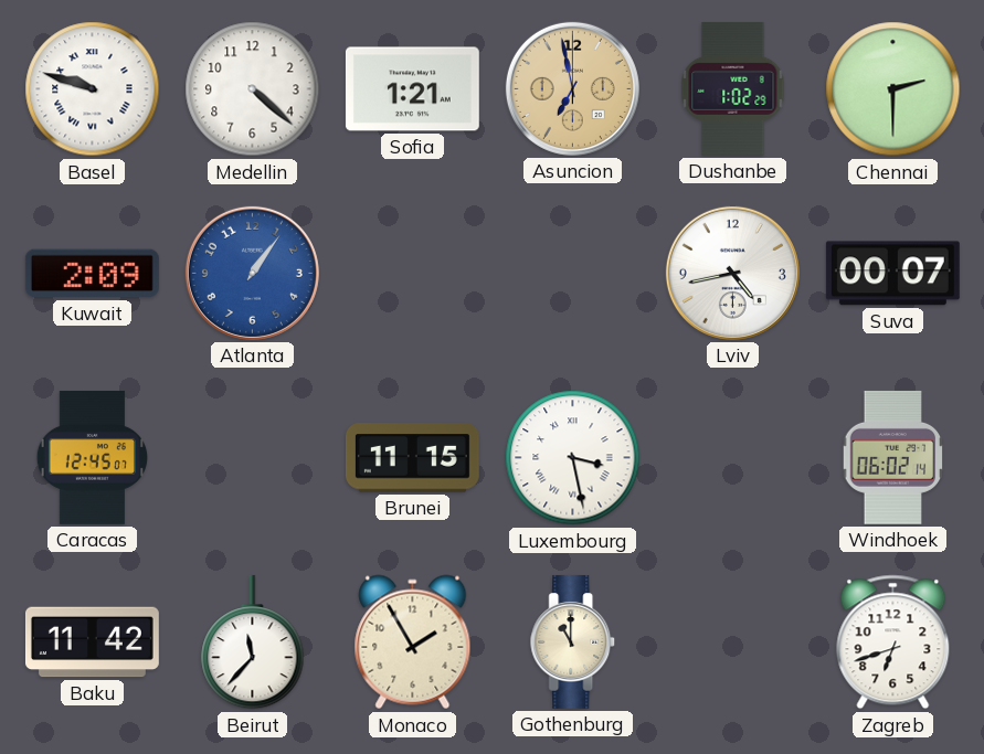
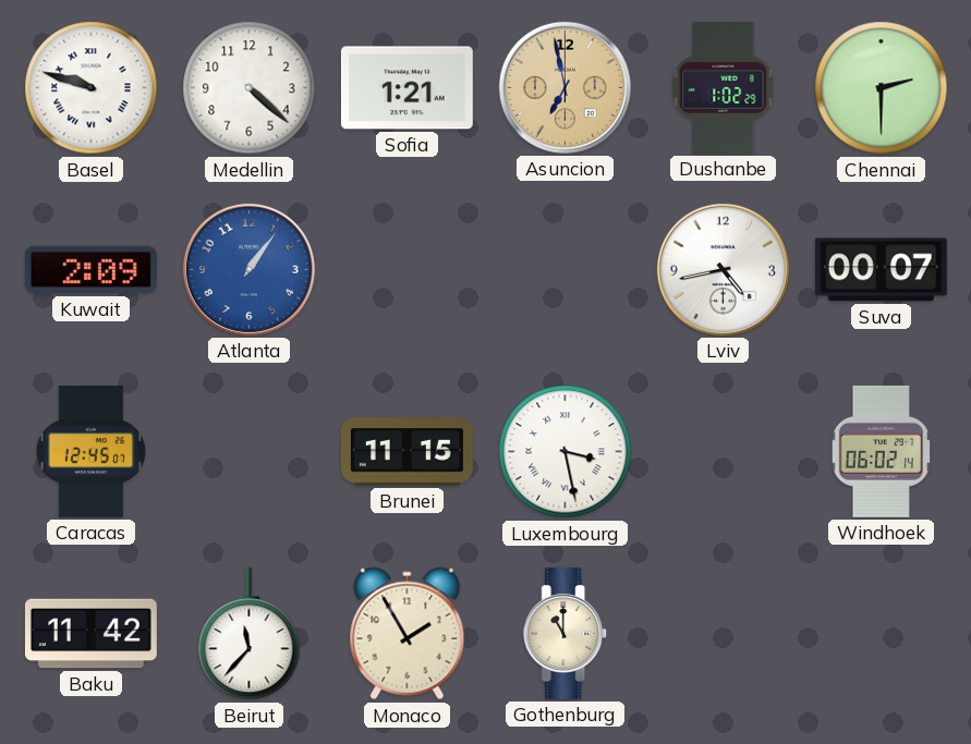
Zagreb: 6:42 -> none
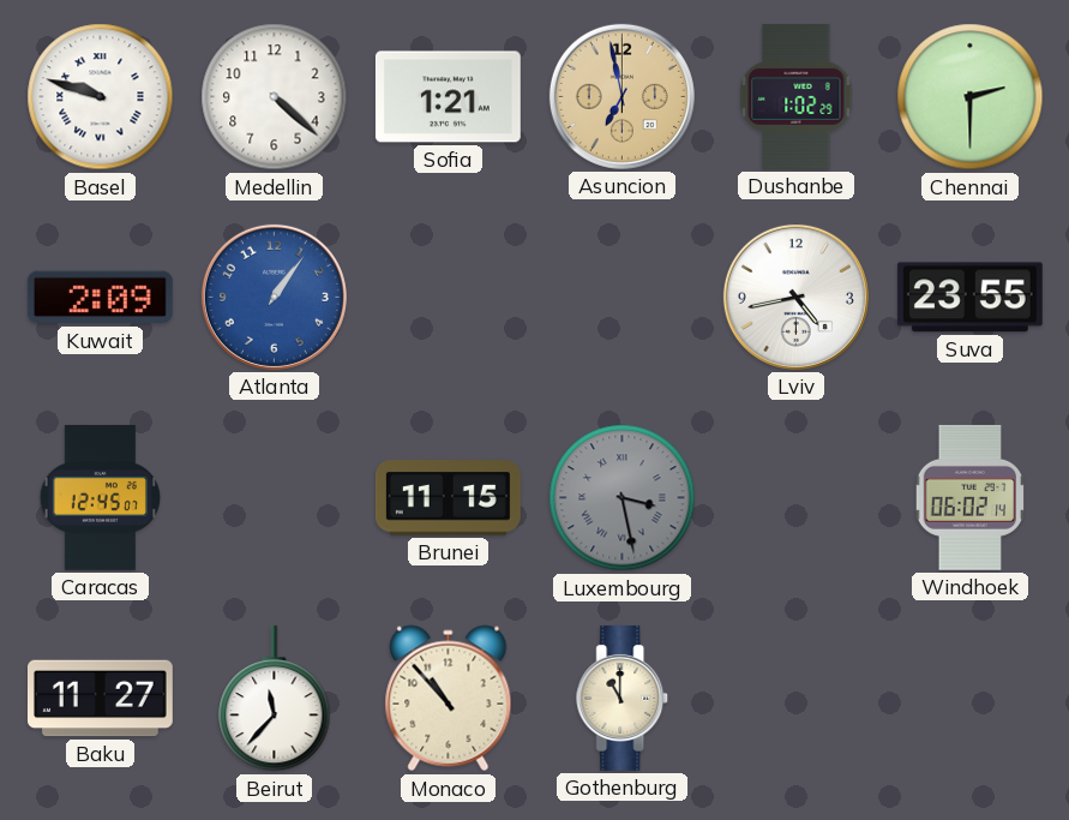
Suva: 00:07 -> 23:55
Luxembourg dial: white -> grey
Baku: 11:42 -> 11:27
Monaco: 1:55 -> 10:53
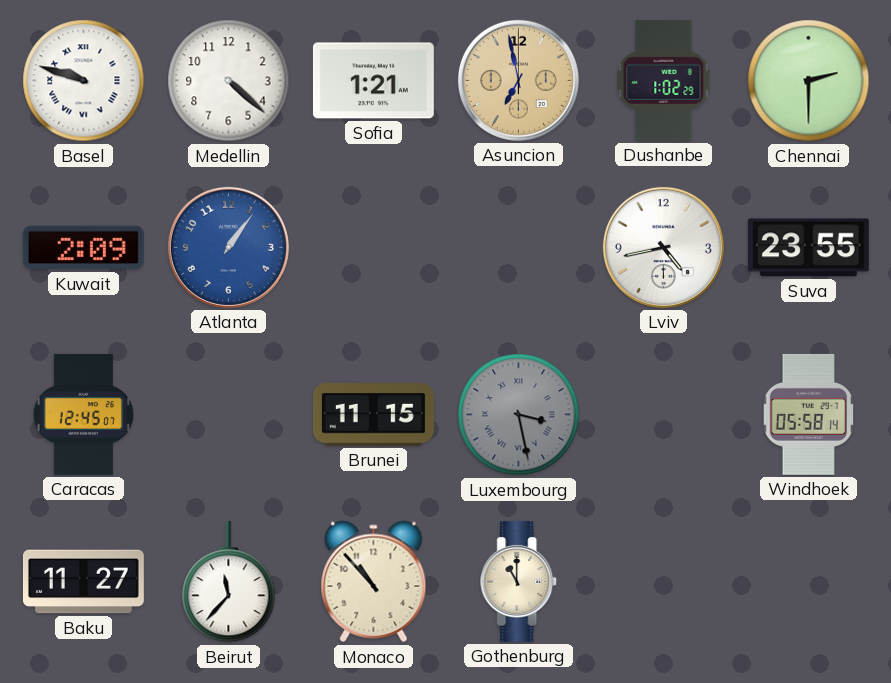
Windhoek: 06:02 -> 05:58
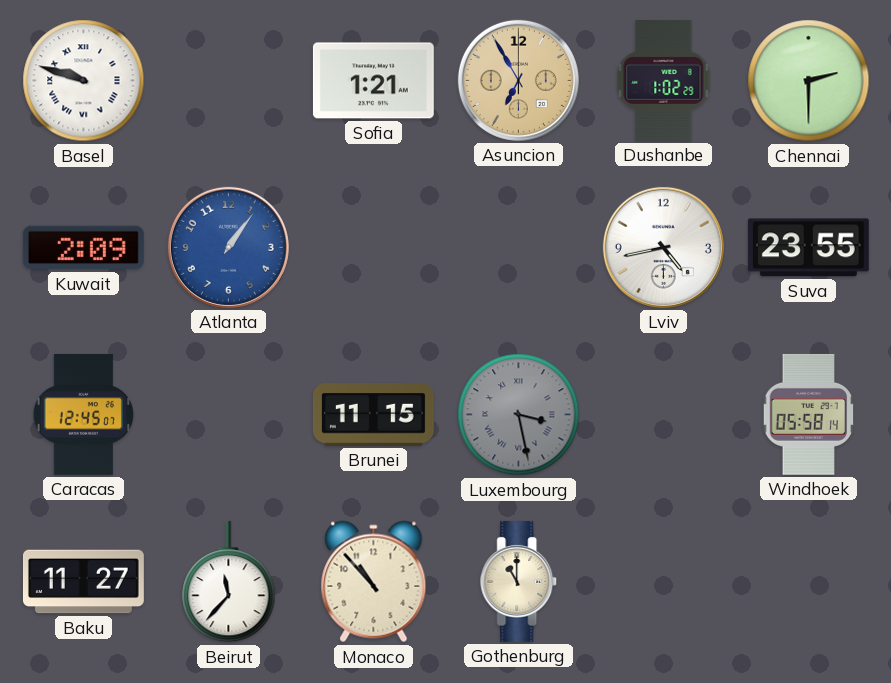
Medellin: 4:22 -> none
Asuncion: 6:58 -> 6:55
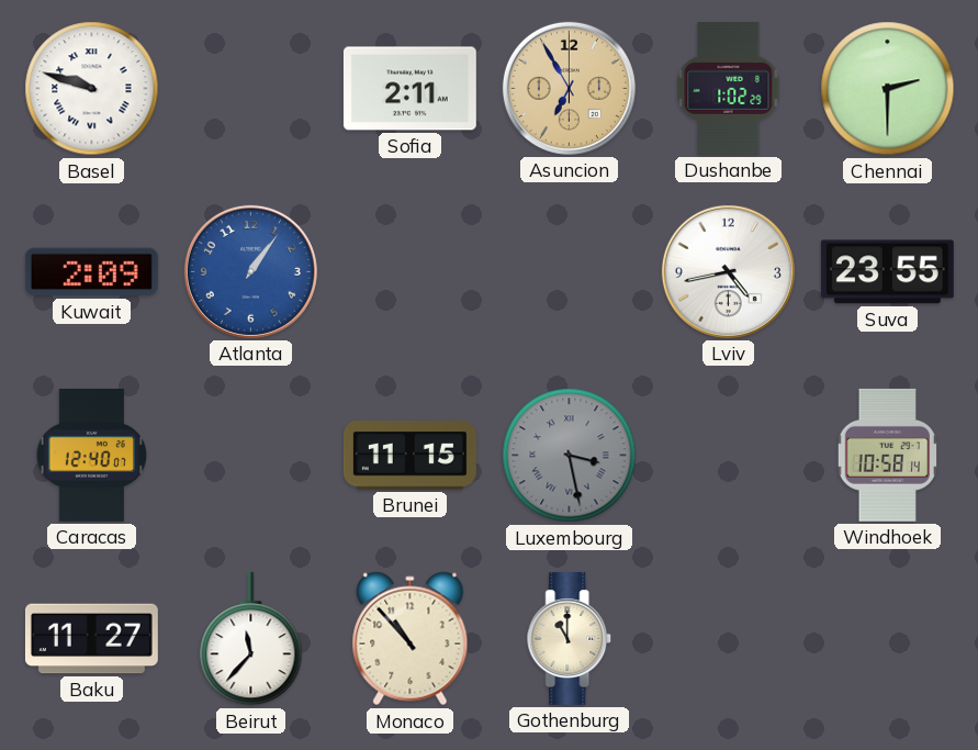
Sofia: 1:21 -> 2:11
Caracas: 12:45 -> 12:40
Windhoek: 05:58 -> 10:58
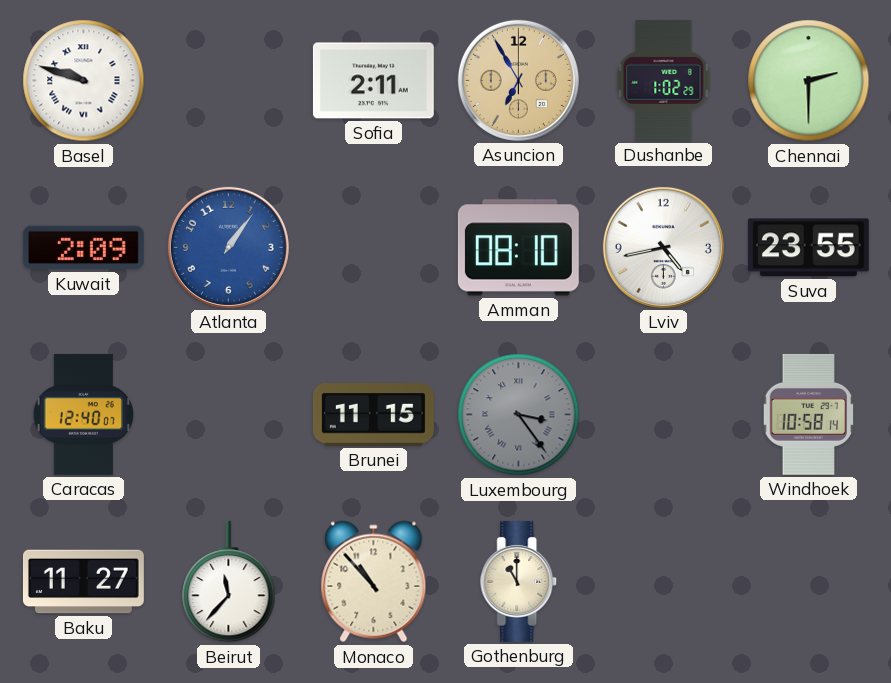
Amman: none -> 08:10
Luxembourg: 3:28 -> 3:24
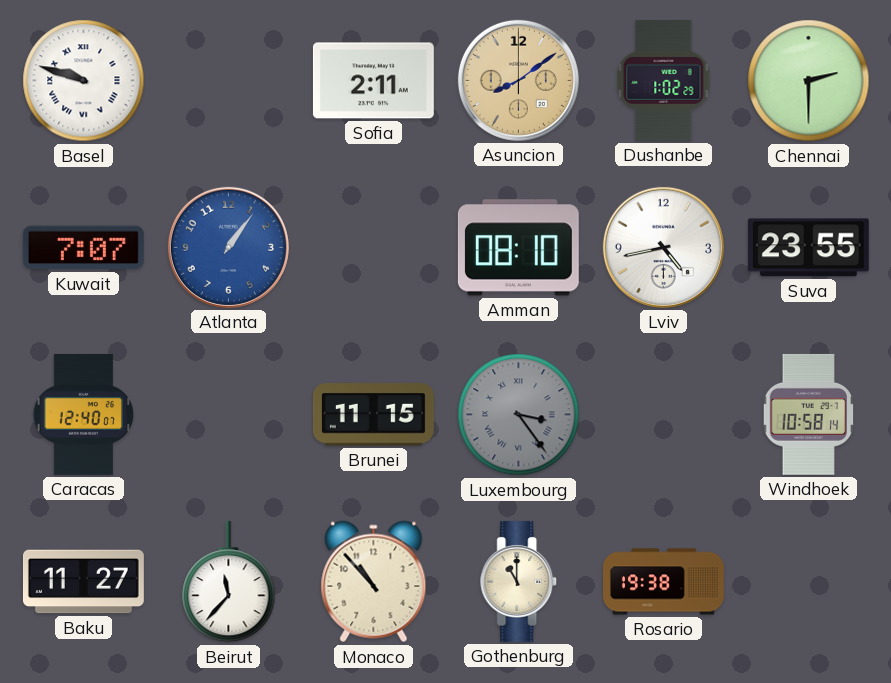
Asuncion: 6:55 -> 8:09
Kuwait: 2:09 -> 7:07
Rosario: none -> 19:38
